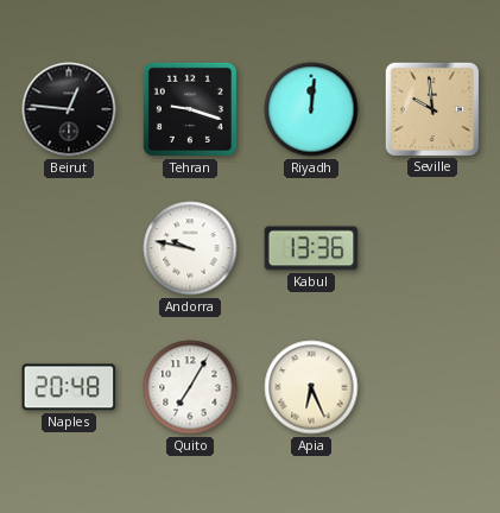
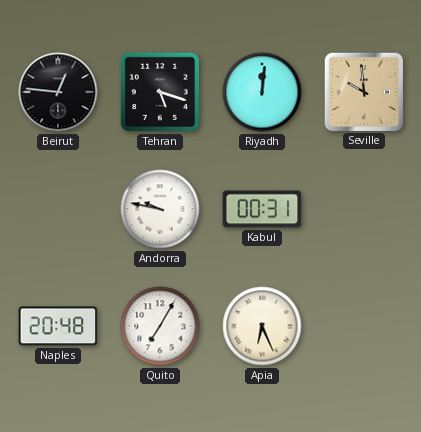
Tehran: 9:18 -> 5:18
Kabul: 13:36 -> 00:31
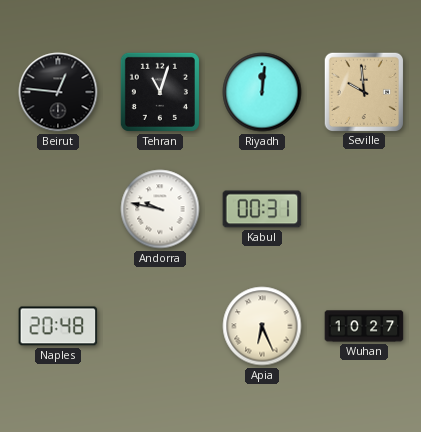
Tehran: 5:18 -> 11:03
Quito: 7:05 -> none
Wuhan: none -> 10:27
